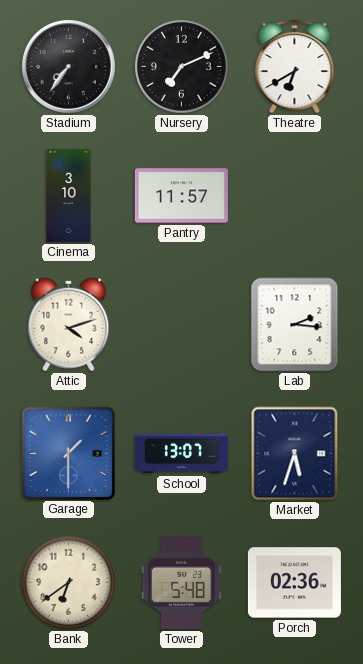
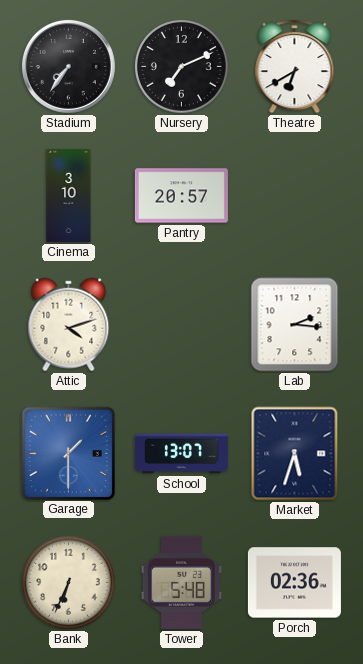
Pantry: 11:57 -> 20:57
Bank: 6:39 -> 6:34
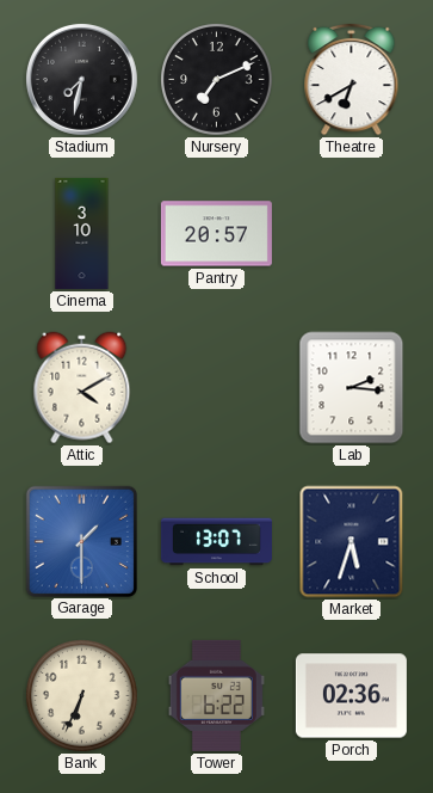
Stadium: 7:36 -> 7:32
Attic: 4:12 -> 4:10
Tower: 5:48 -> 6:22
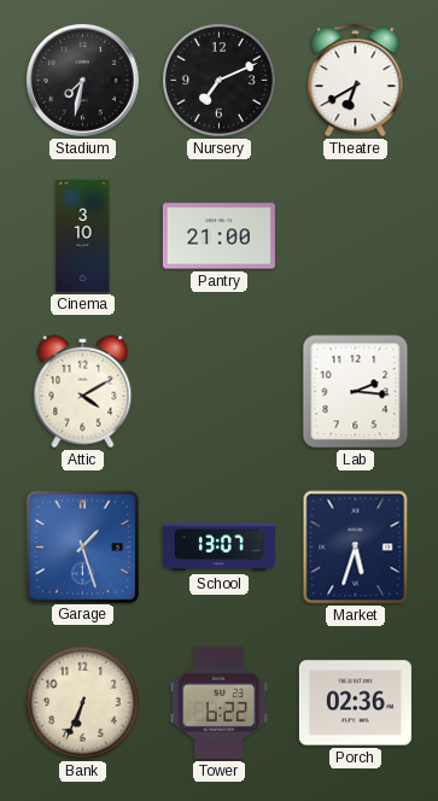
Pantry: 20:57 -> 21:00
Garage: 1:30 -> 1:27
